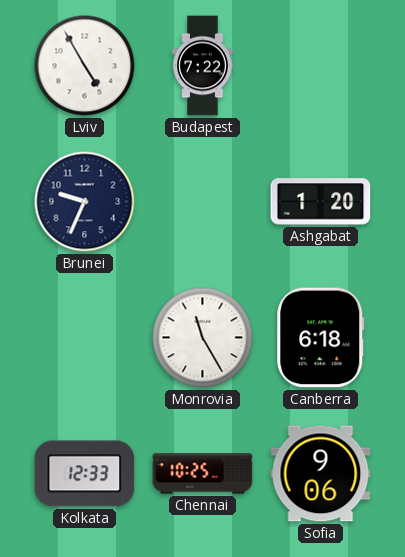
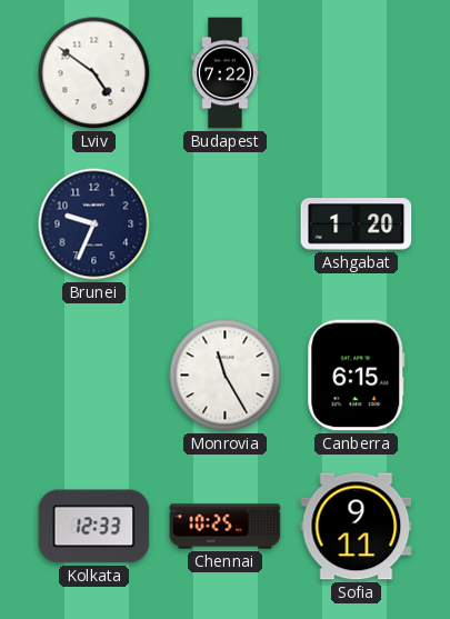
Lviv: 4:55 -> 4:51
Canberra: 6:18 -> 6:15
Sofia: 9:06 -> 9:11
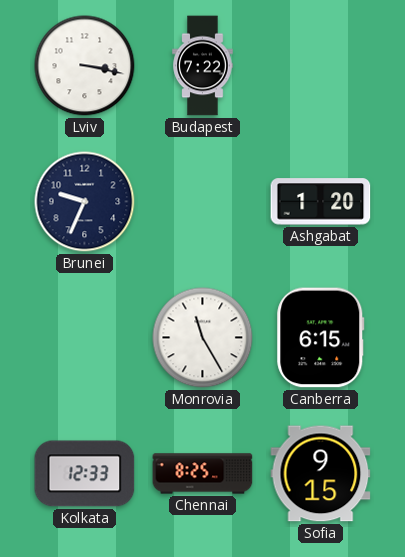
Lviv: 4:51 -> 3:17
Chennai: 10:25 -> 8:25
Sofia: 9:11 -> 9:15
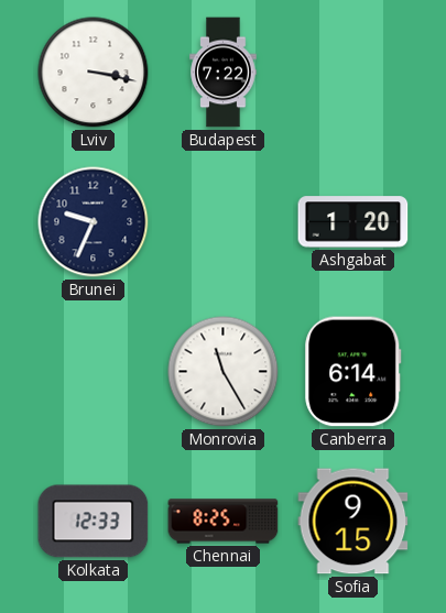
Canberra: 6:15 -> 6:14
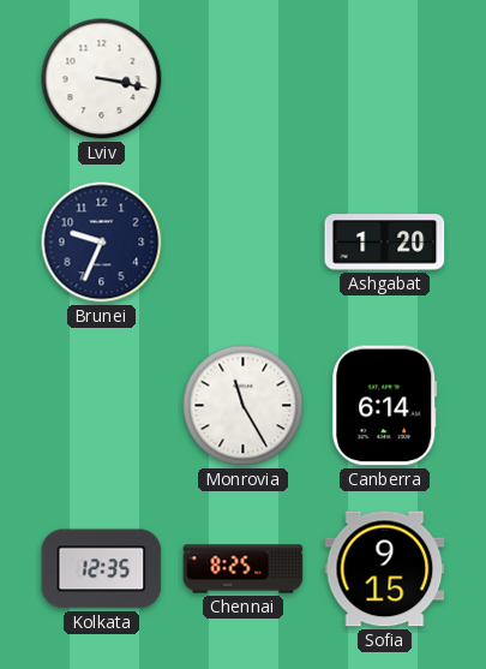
Budapest: 7:22 -> none
Kolkata: 12:33 -> 12:35
